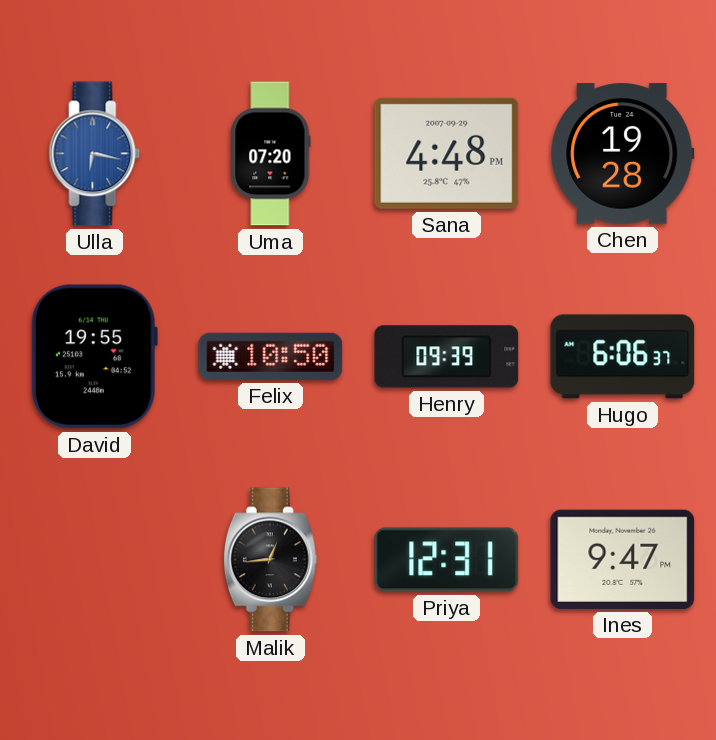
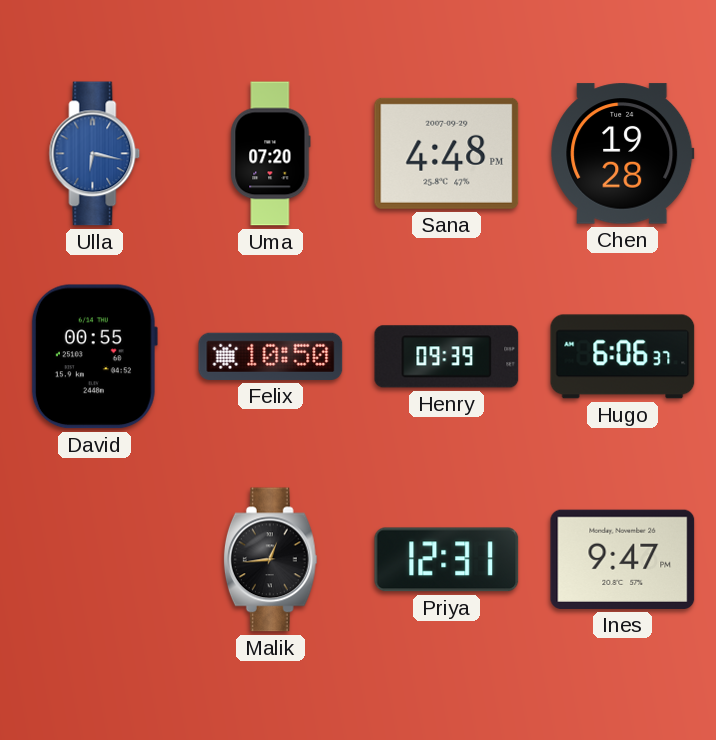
David: 19:55 -> 00:55
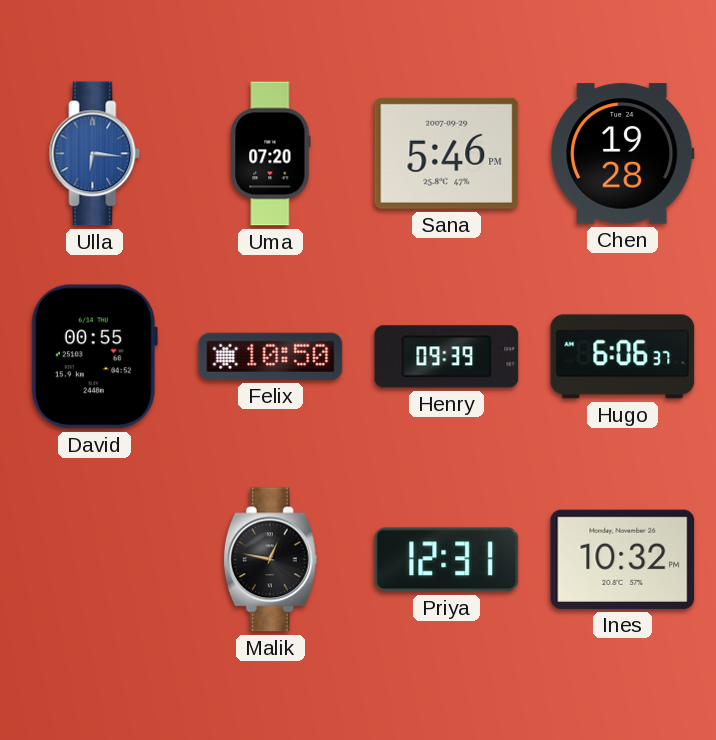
Ulla: 6:17 -> 6:16
Sana: 4:48 -> 5:46
Malik: 12:44 -> 12:47
Ines: 9:47 -> 10:32
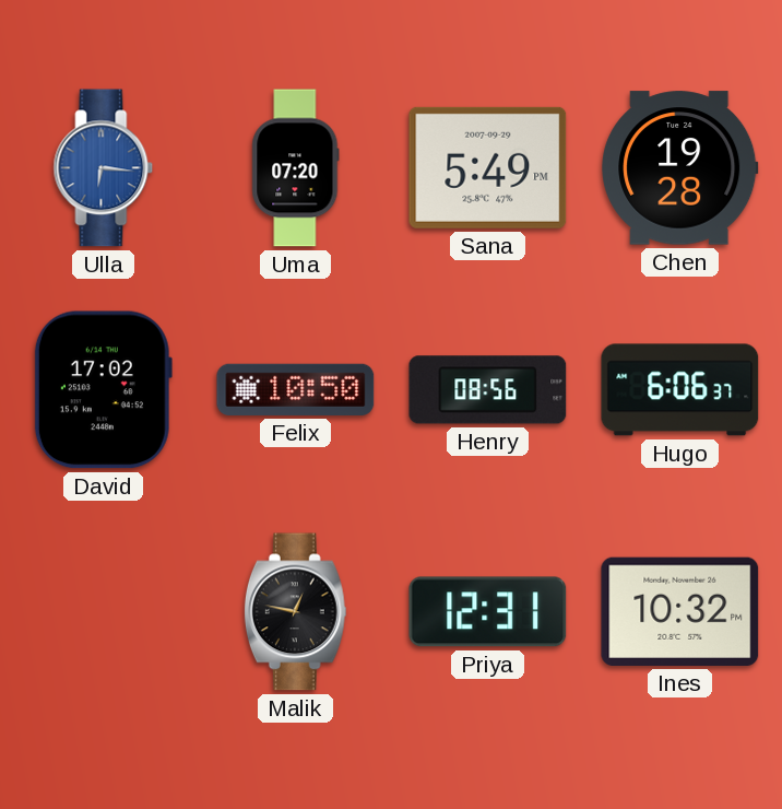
Sana: 5:46 -> 5:49
David: 00:55 -> 17:02
Henry: 09:39 -> 08:56
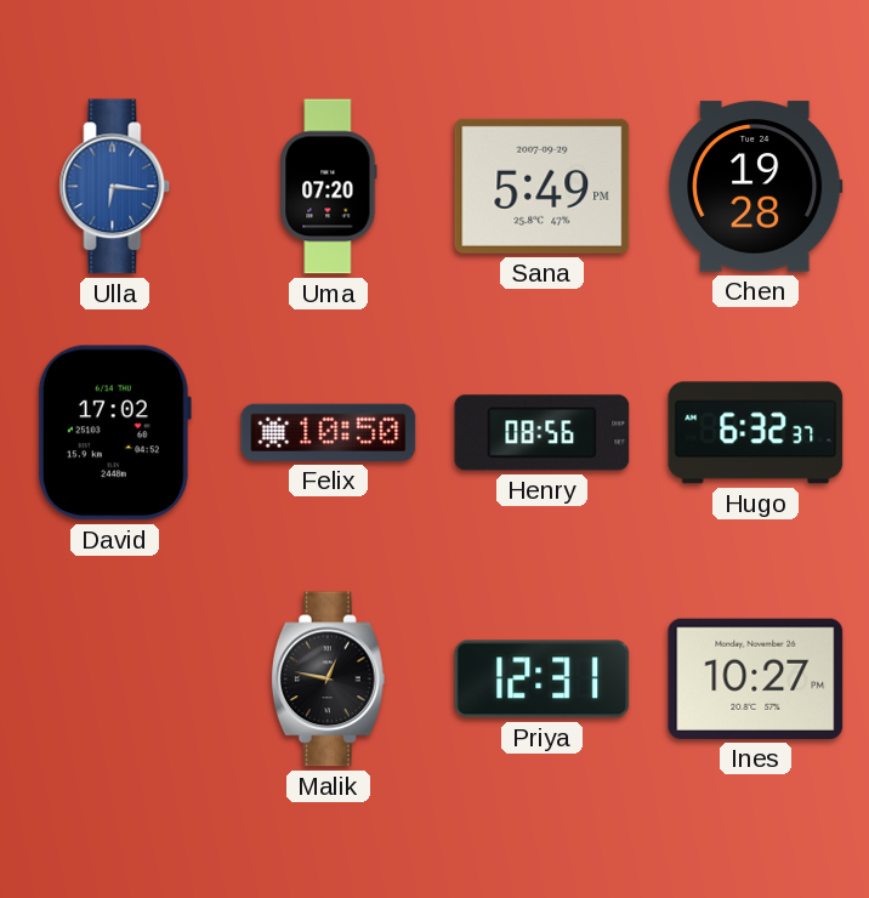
Hugo: 6:06 -> 6:32
Ines: 10:32 -> 10:27
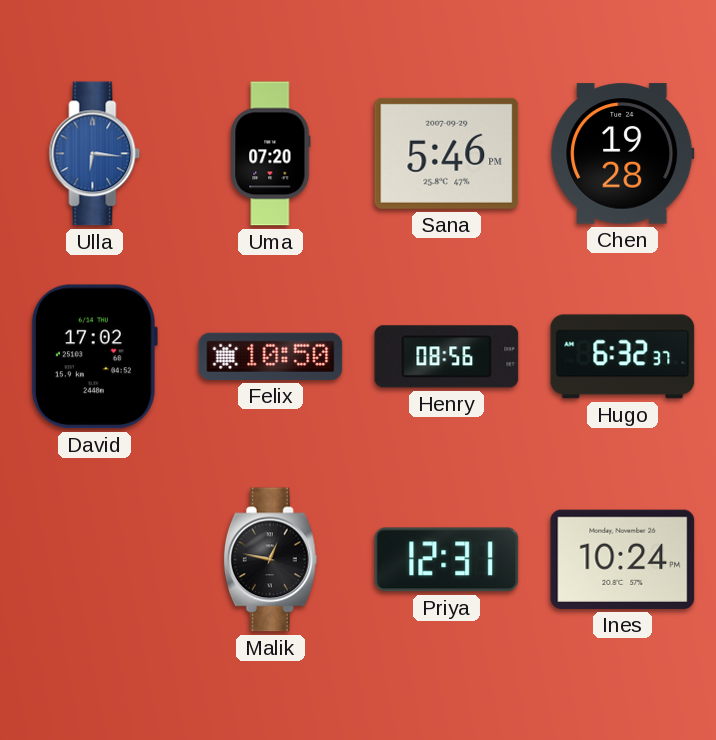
Sana: 5:49 -> 5:46
Ines: 10:27 -> 10:24
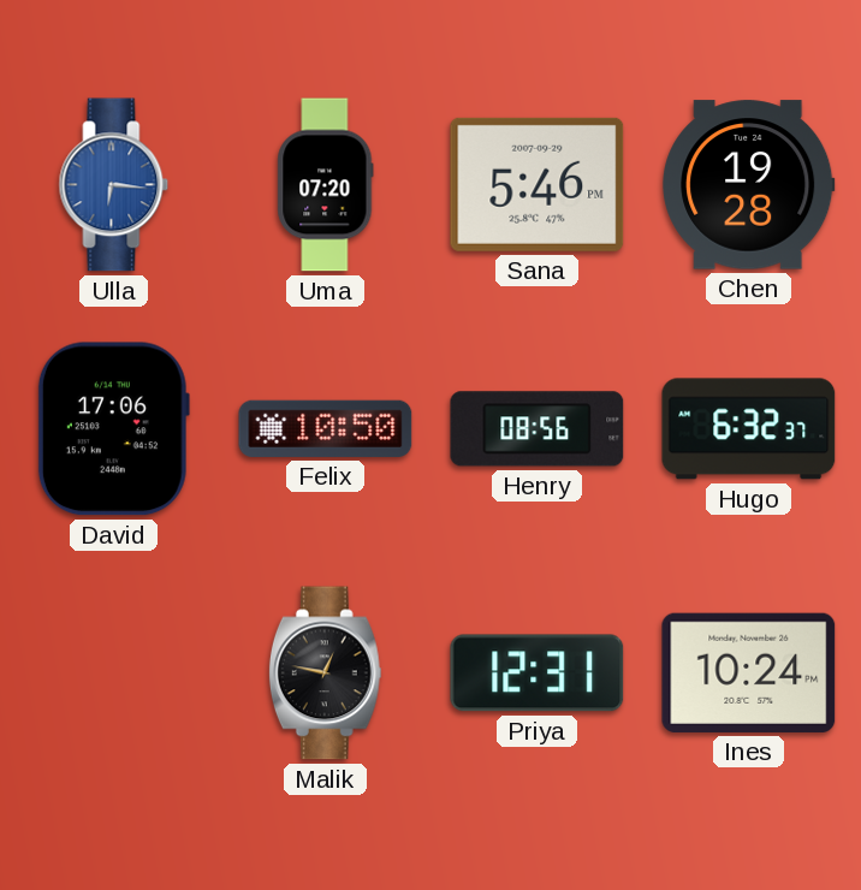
David: 17:02 -> 17:06
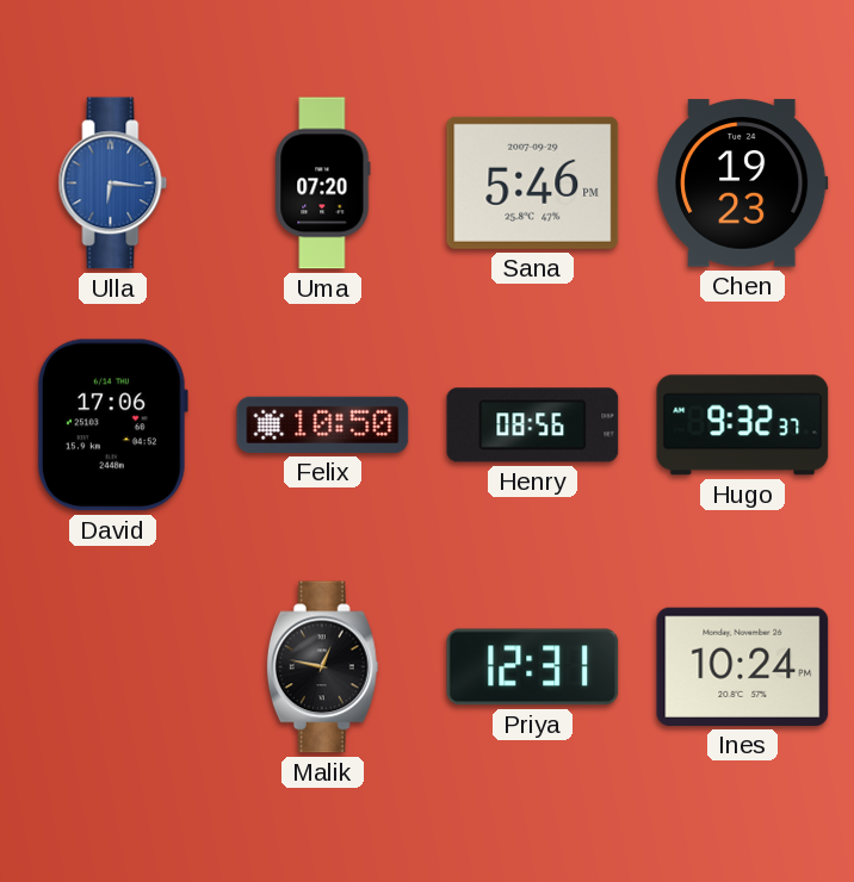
Chen: 19:28 -> 19:23
Hugo: 6:32 -> 9:32
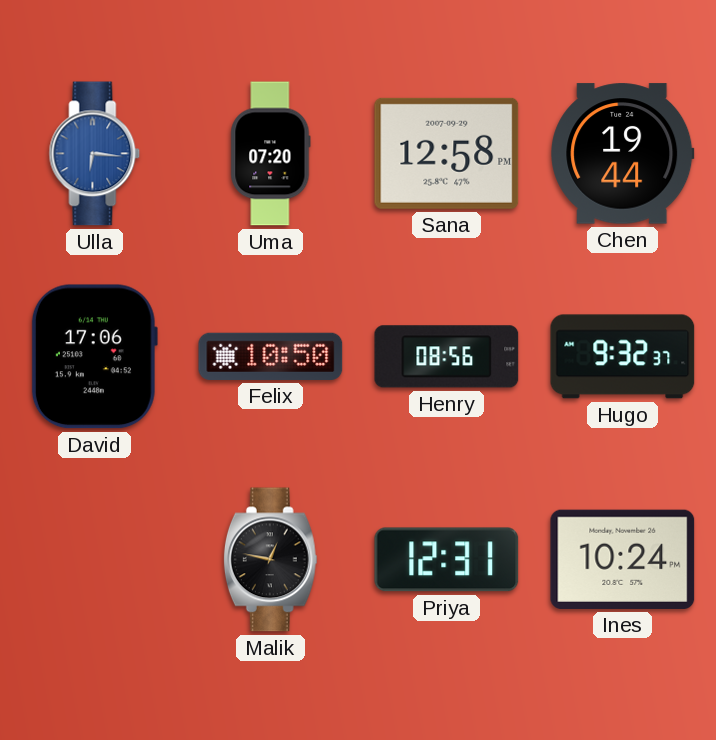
Sana: 5:46 -> 12:58
Chen: 19:23 -> 19:44
